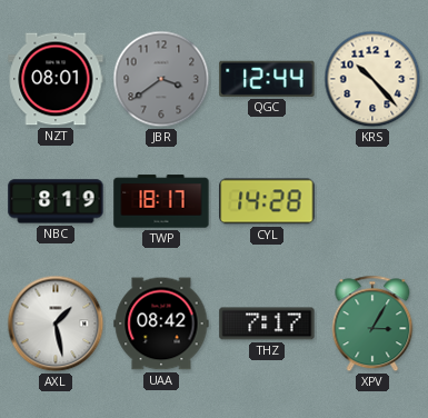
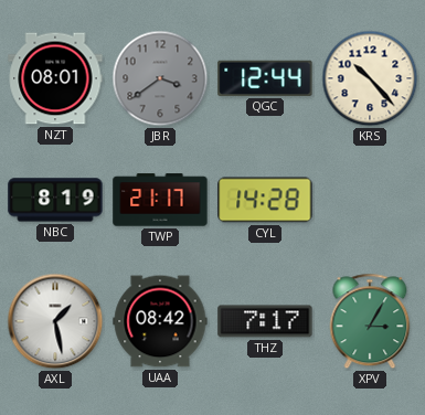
TWP: 18:17 -> 21:17
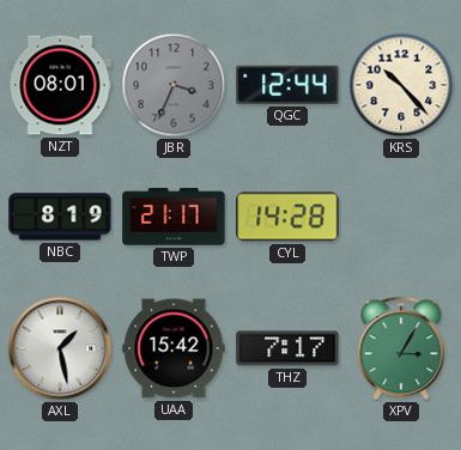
JBR: 3:39 -> 3:34
UAA: 08:42 -> 15:42
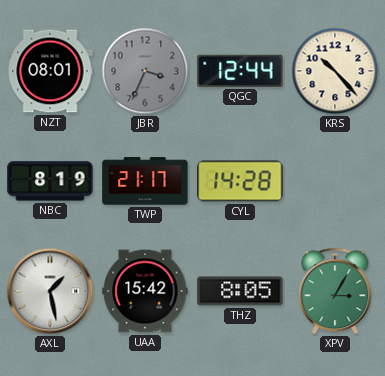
THZ: 7:17 -> 8:05
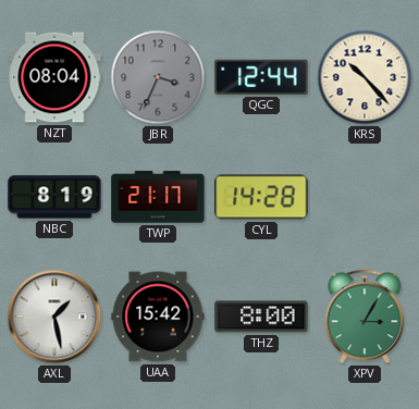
NZT: 08:01 -> 08:04
THZ: 8:05 -> 8:00
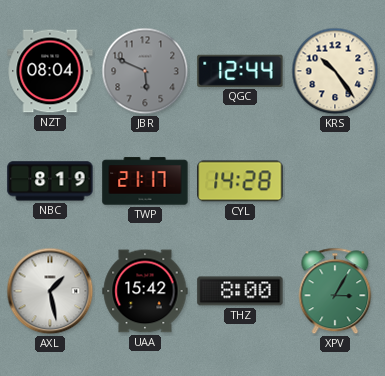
JBR: 3:34 -> 5:49
KRS: 10:23 -> 10:24
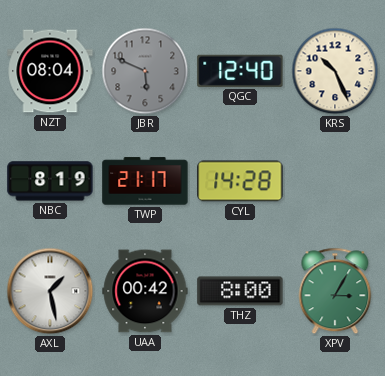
QGC: 12:44 -> 12:40
KRS: 10:24 -> 10:26
UAA: 15:42 -> 00:42
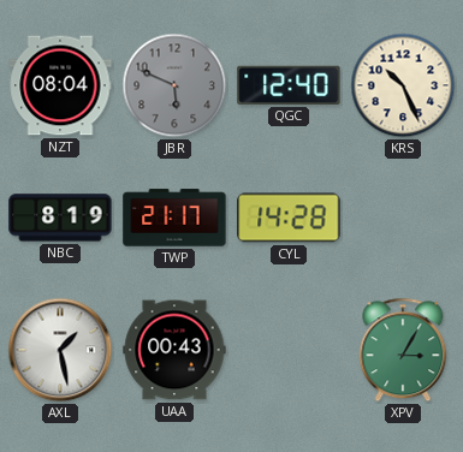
UAA: 00:42 -> 00:43
THZ: 8:00 -> none
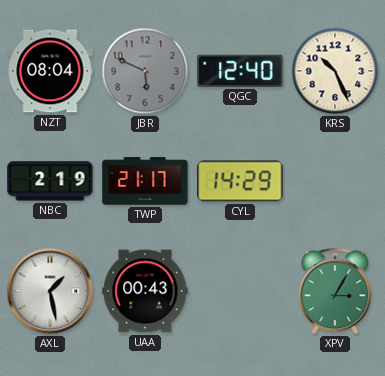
NBC: 8:19 -> 2:19
CYL: 14:28 -> 14:29
